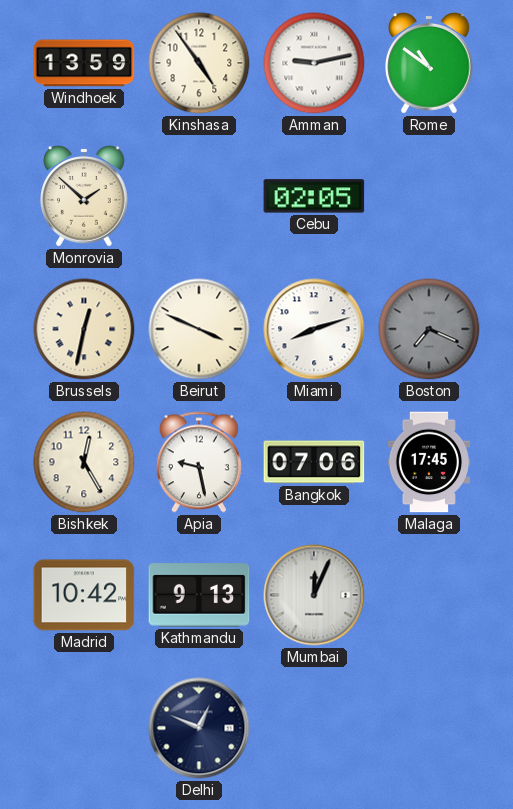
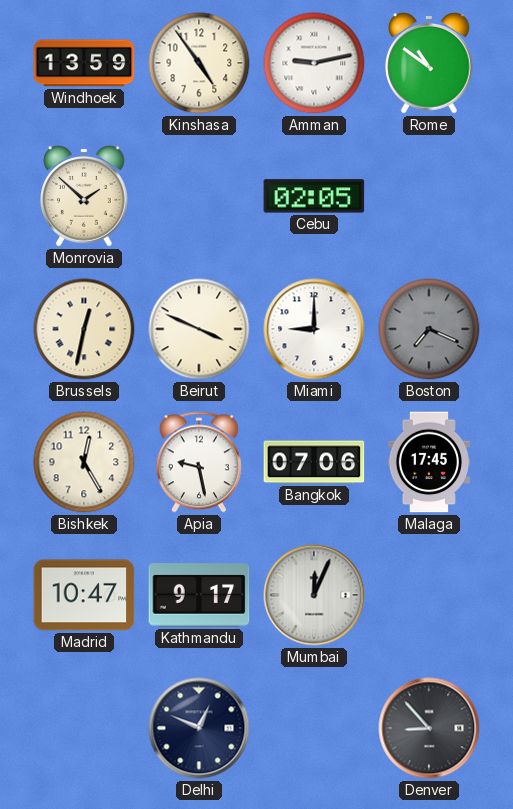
Miami: 8:12 -> 9:00
Madrid: 10:42 -> 10:47
Kathmandu: 9:13 -> 9:17
Denver: none -> 8:53
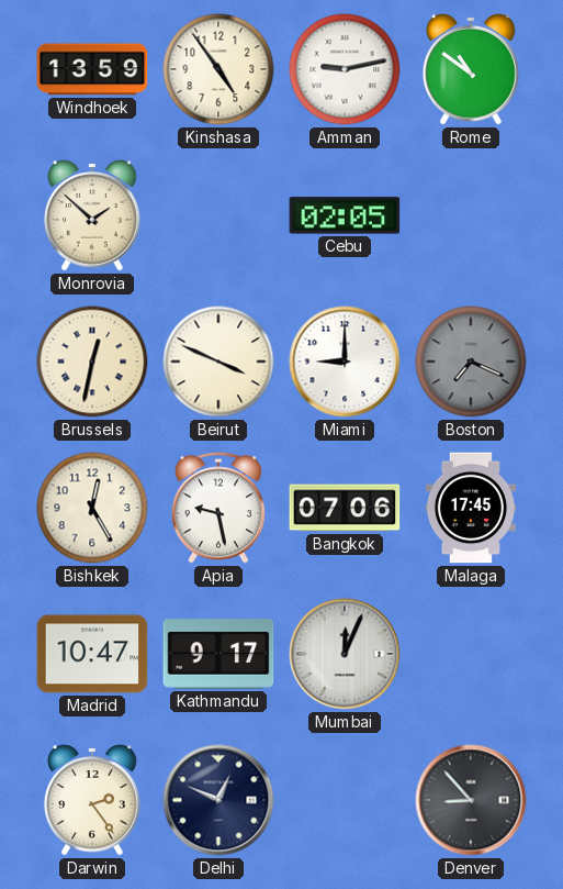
Darwin: none -> 2:24
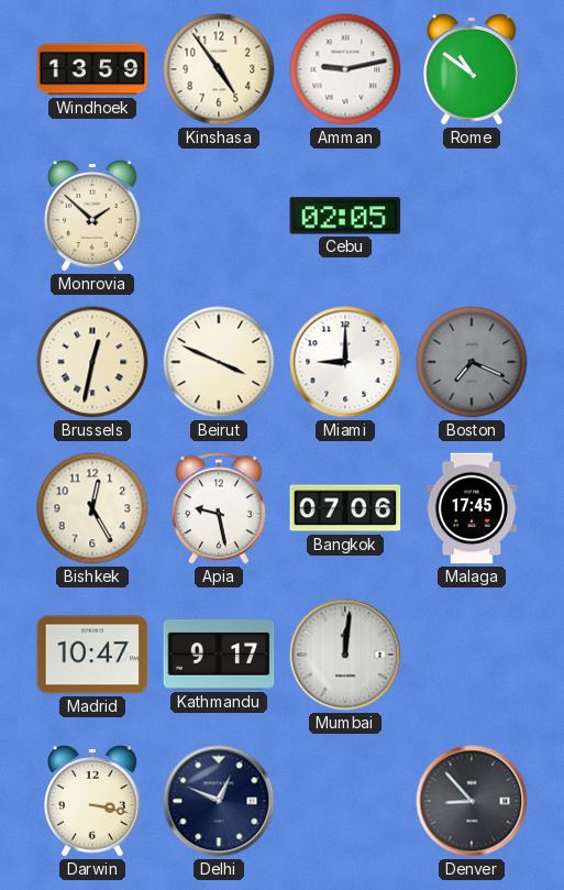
Mumbai: 12:04 -> 12:01
Darwin: 2:24 -> 3:17
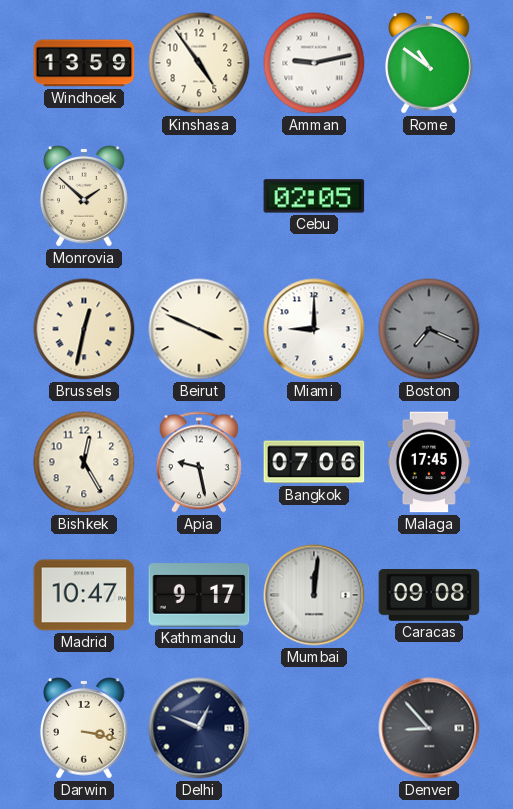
Caracas: none -> 09:08
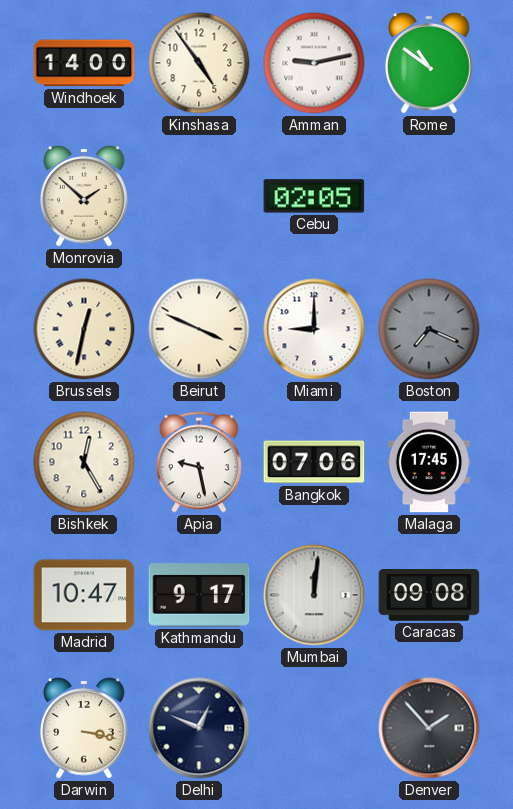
Windhoek: 13:59 -> 14:00
Denver: 8:53 -> 1:53
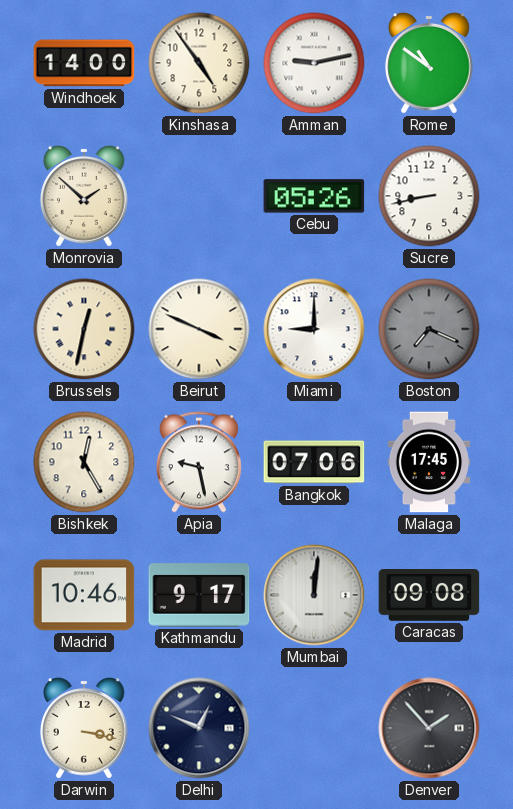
Cebu: 02:05 -> 05:26
Sucre: none -> 8:43
Madrid: 10:47 -> 10:46
